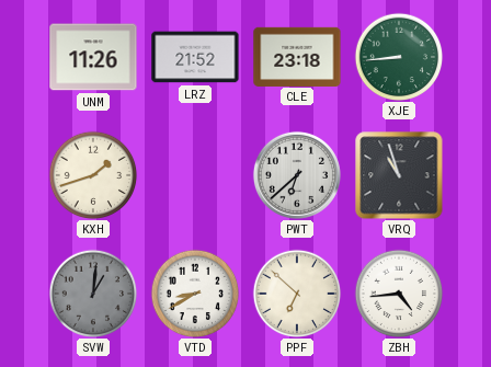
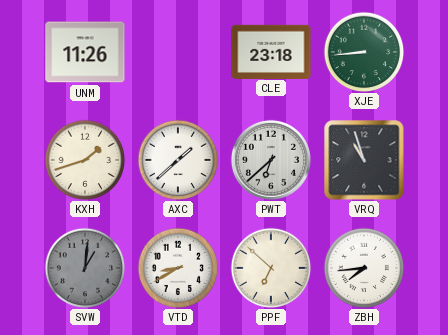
LRZ: 21:52 -> none
AXC: none -> 1:38
ZBH: 4:44 -> 7:44
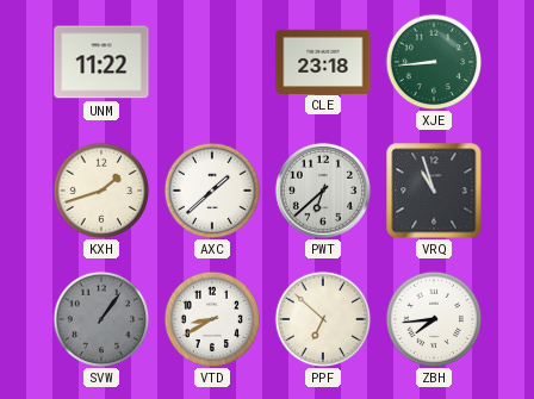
UNM: 11:26 -> 11:22
SVW: 1:01 -> 1:06
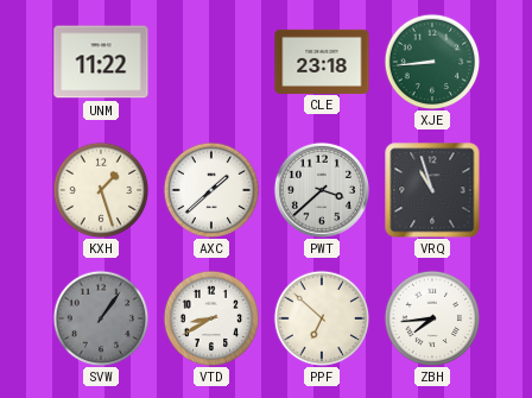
KXH: 1:42 -> 1:27
PWT: 6:38 -> 3:38
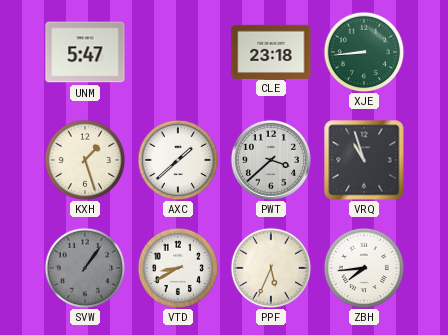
UNM: 11:22 -> 5:47
PPF: 6:52 -> 5:34
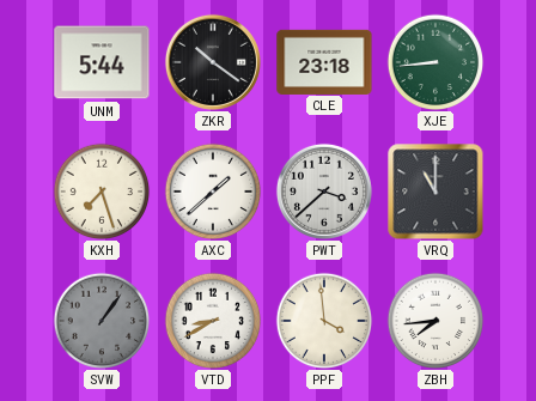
UNM: 5:47 -> 5:44
ZKR: none -> 10:21
KXH: 1:27 -> 7:27
VRQ: 10:57 -> 11:00
PPF: 5:34 -> 3:59
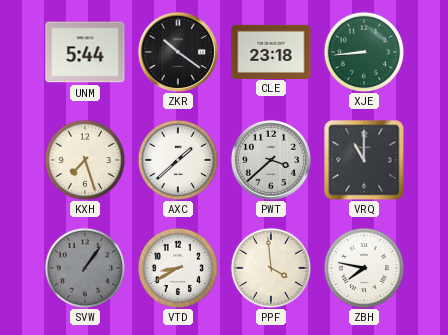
ZBH: 7:44 -> 7:47
